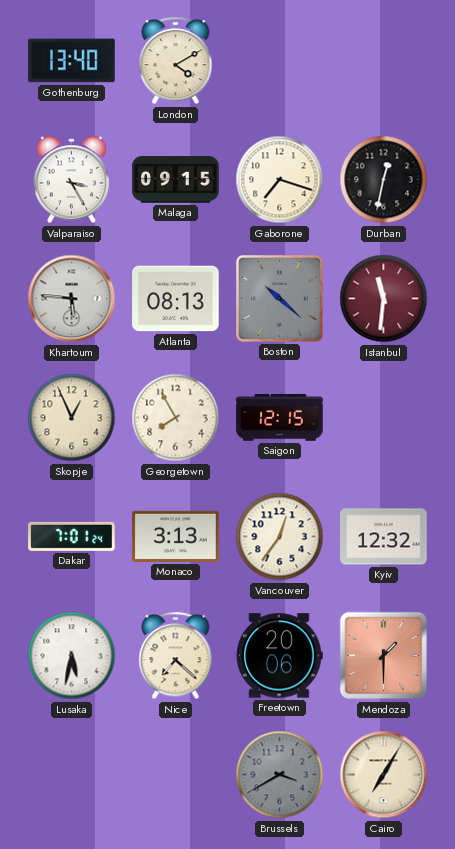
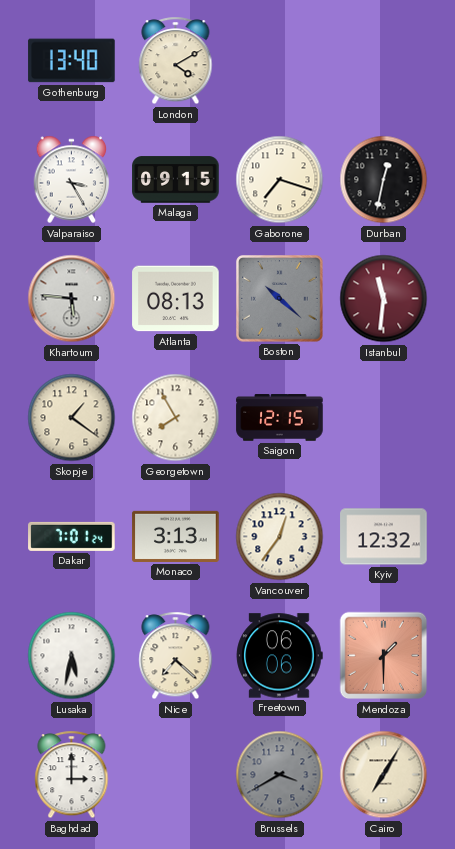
Skopje: 12:56 -> 1:21
Freetown: 20:06 -> 06:06
Baghdad: none -> 3:00
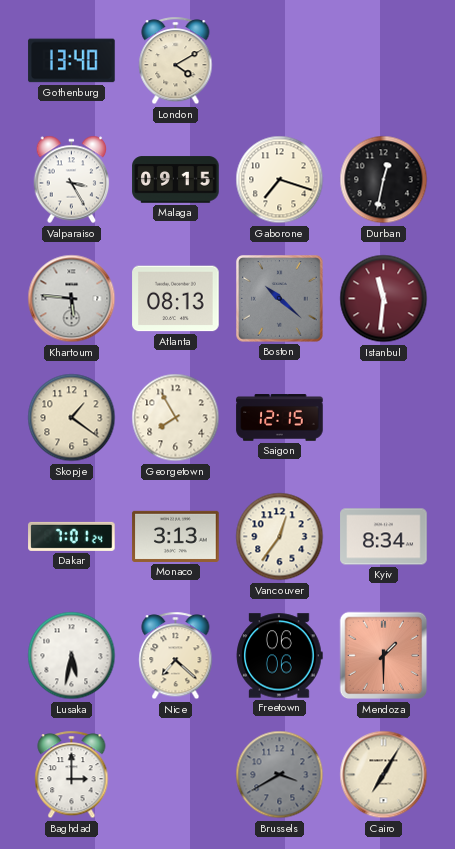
Kyiv: 12:32 -> 8:34
